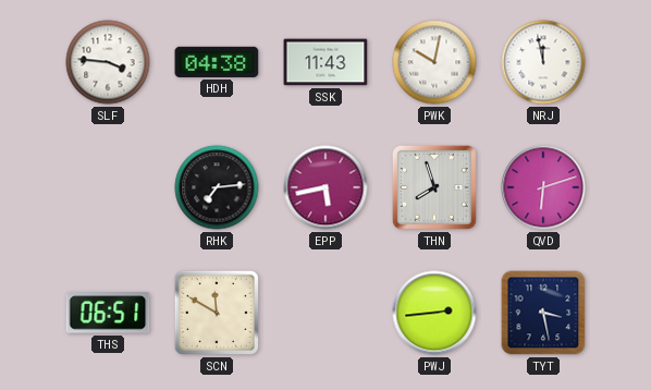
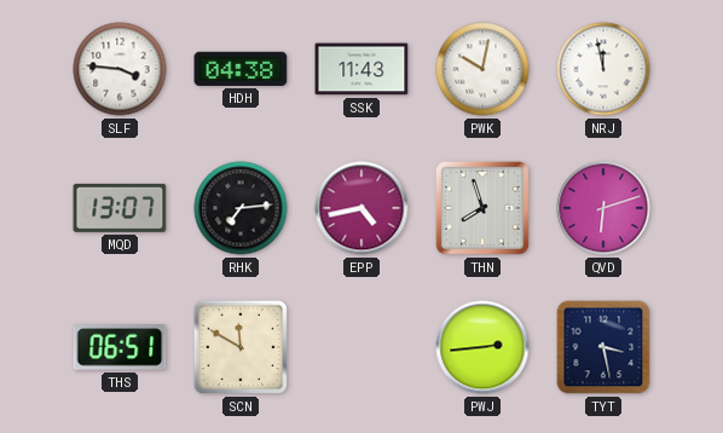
MQD: none -> 13:07
EPP: 5:43 -> 4:43
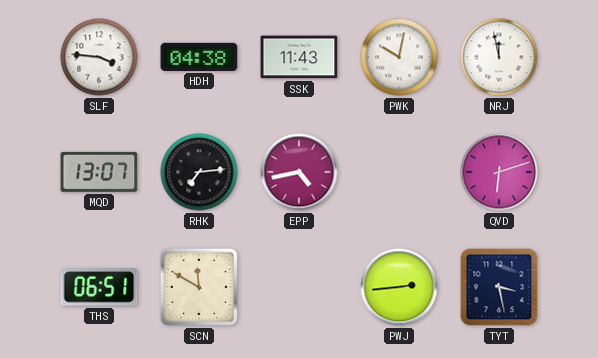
THN: 7:57 -> none
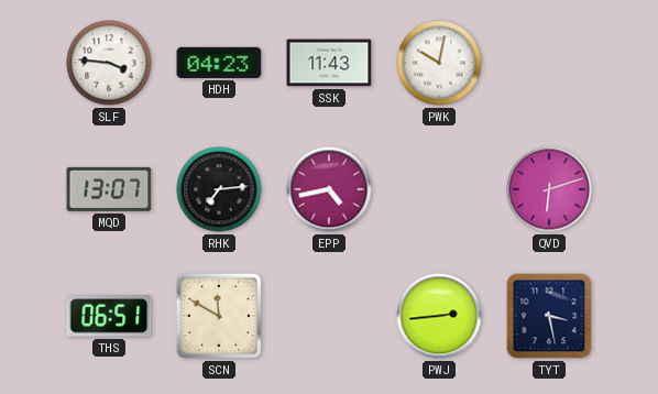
HDH: 04:38 -> 04:23
NRJ: 11:58 -> none
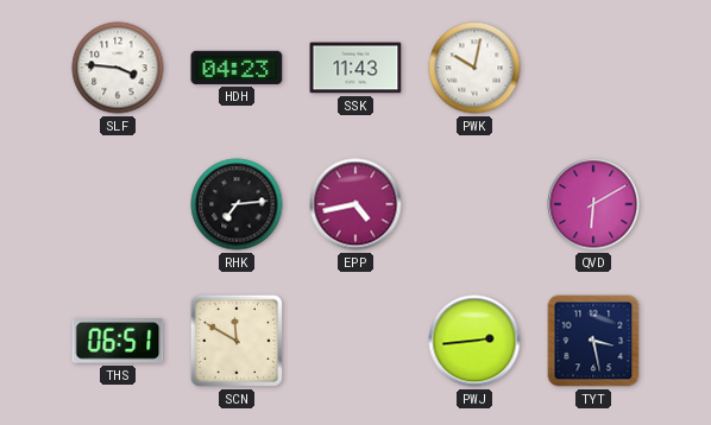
MQD: 13:07 -> none
QVD: 6:12 -> 6:10
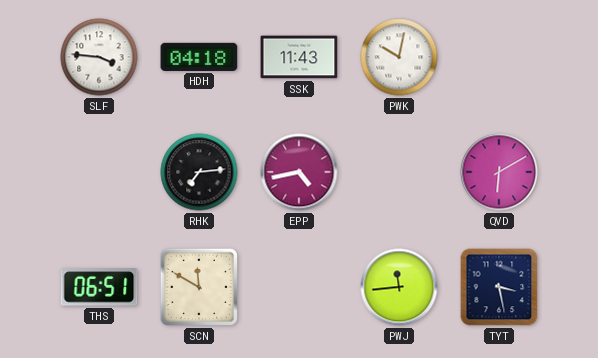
HDH: 04:23 -> 04:18
PWJ: 2:44 -> 11:44
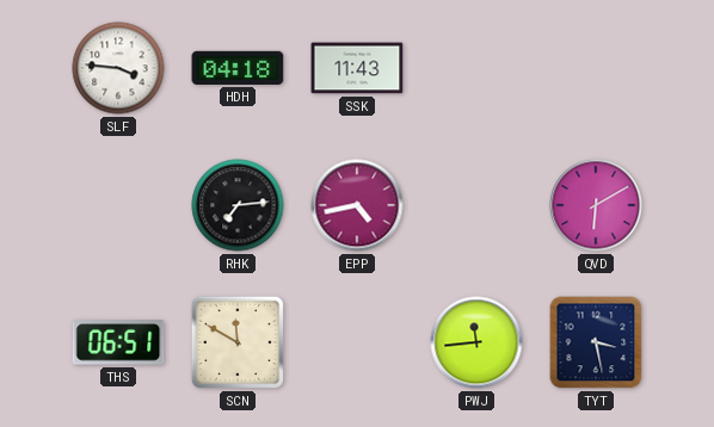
PWK: 10:02 -> none
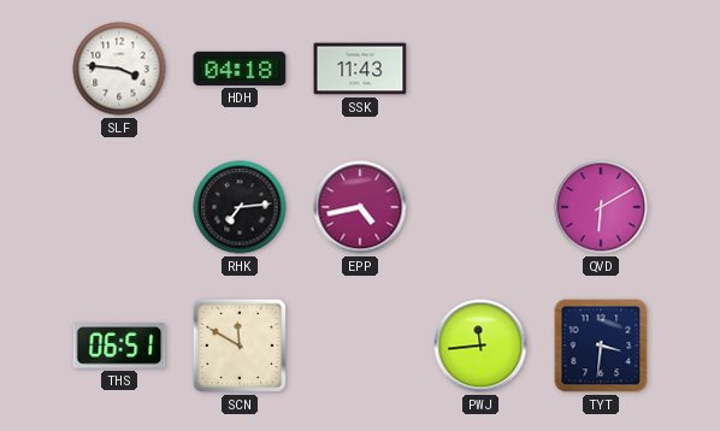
TYT: 3:28 -> 3:31
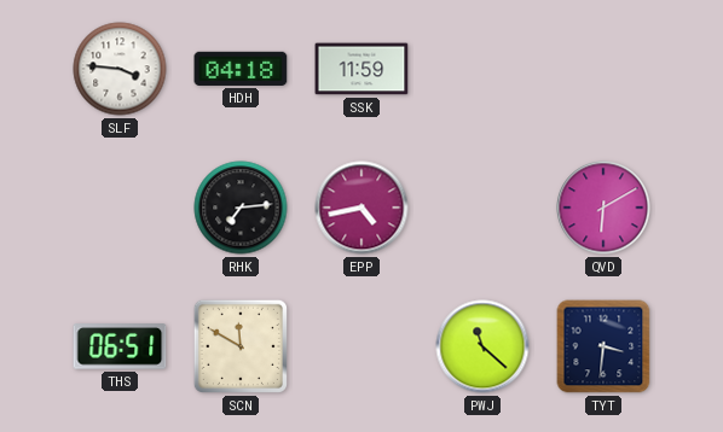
SSK: 11:43 -> 11:59
PWJ: 11:44 -> 11:22
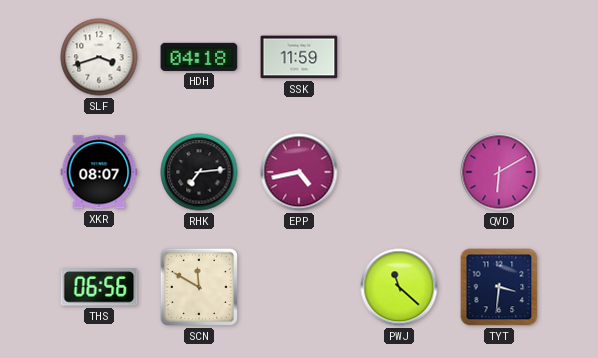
SLF: 3:46 -> 3:42
XKR: none -> 08:07
THS: 06:51 -> 06:56
